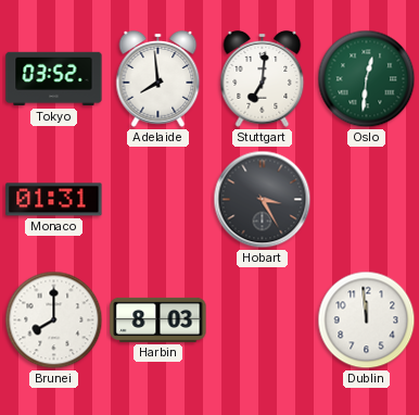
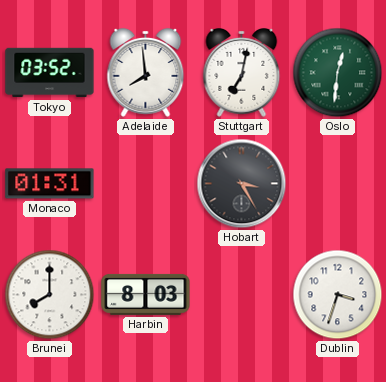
Stuttgart: 7:01 -> 7:02
Dublin: 11:59 -> 3:33
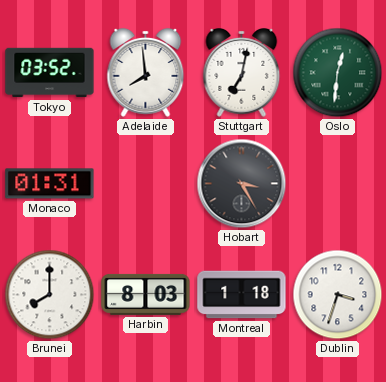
Montreal: none -> 1:18
